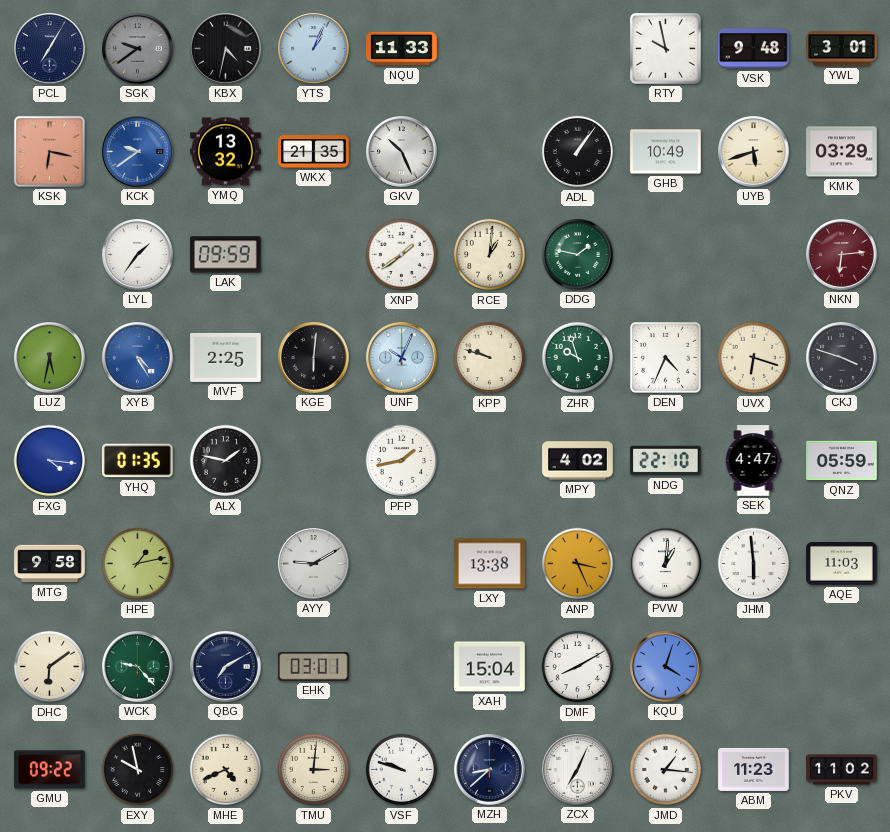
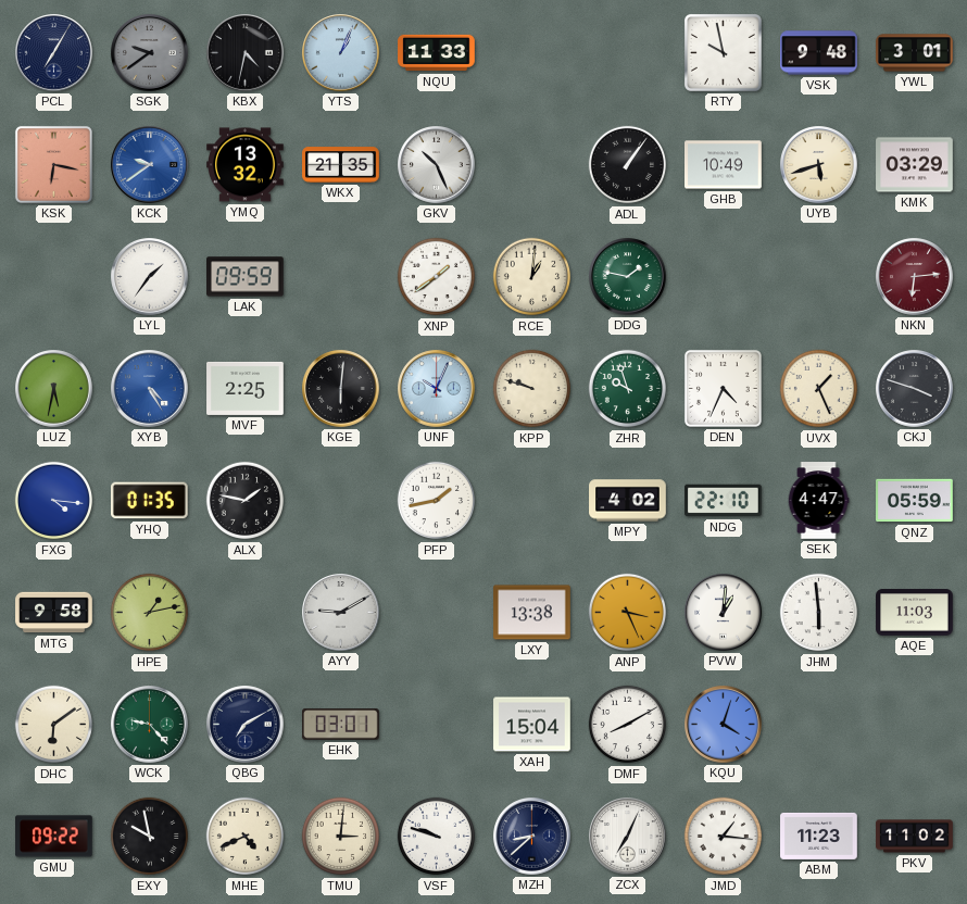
UVX: 6:18 -> 1:26
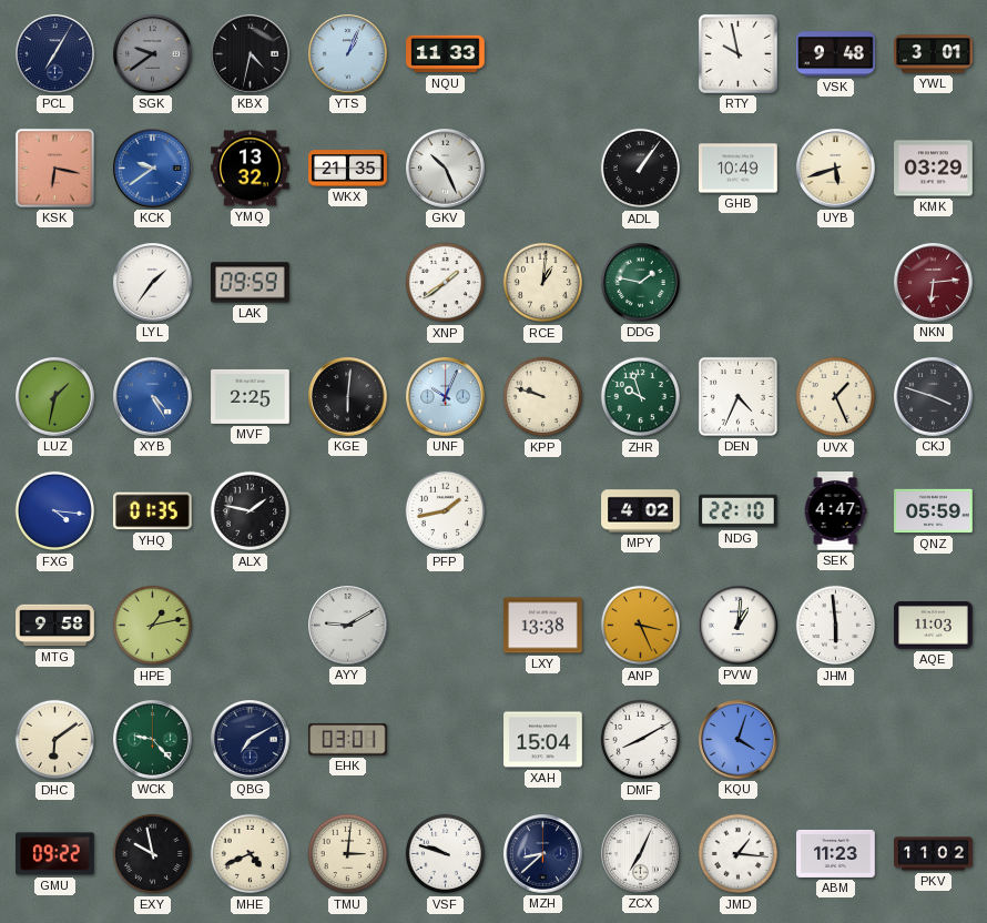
LUZ: 5:32 -> 1:32
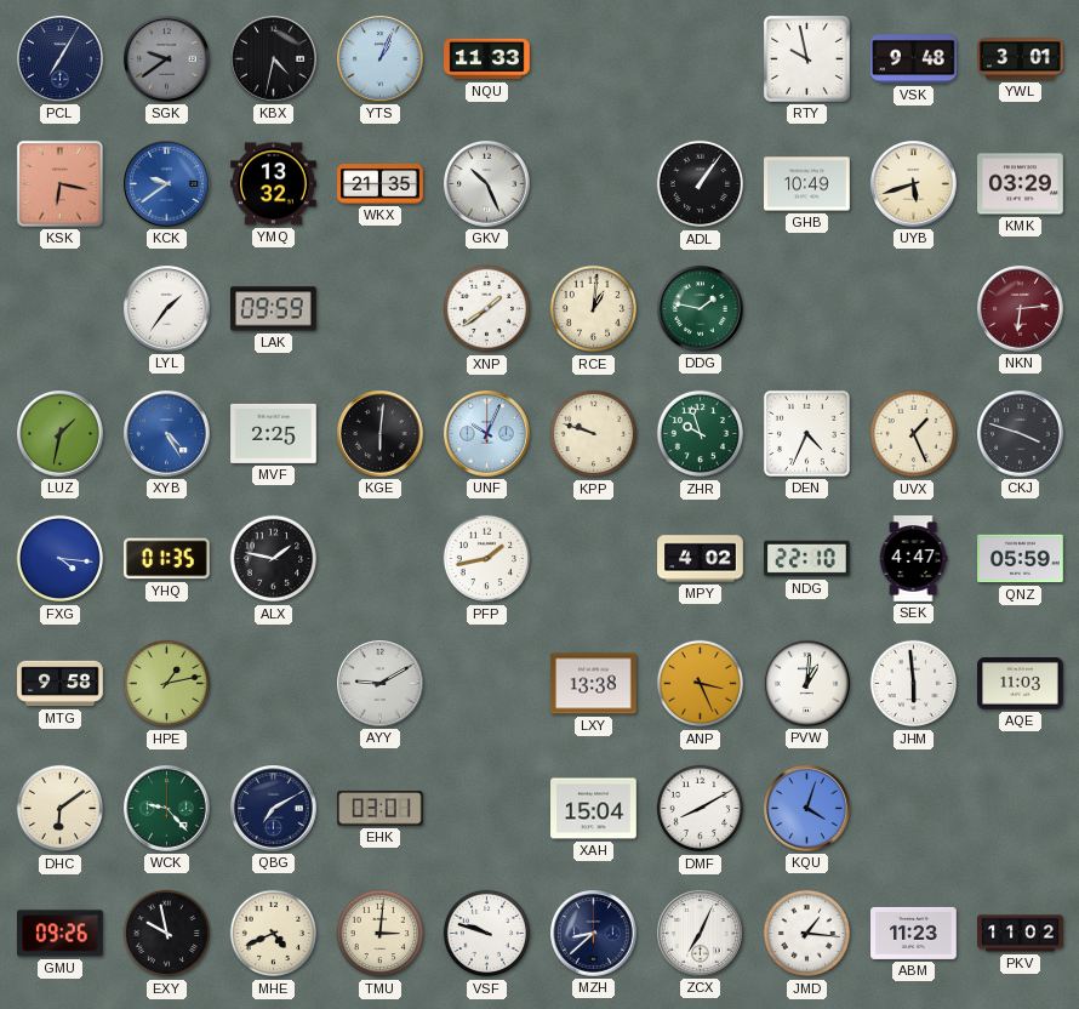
GMU: 09:22 -> 09:26
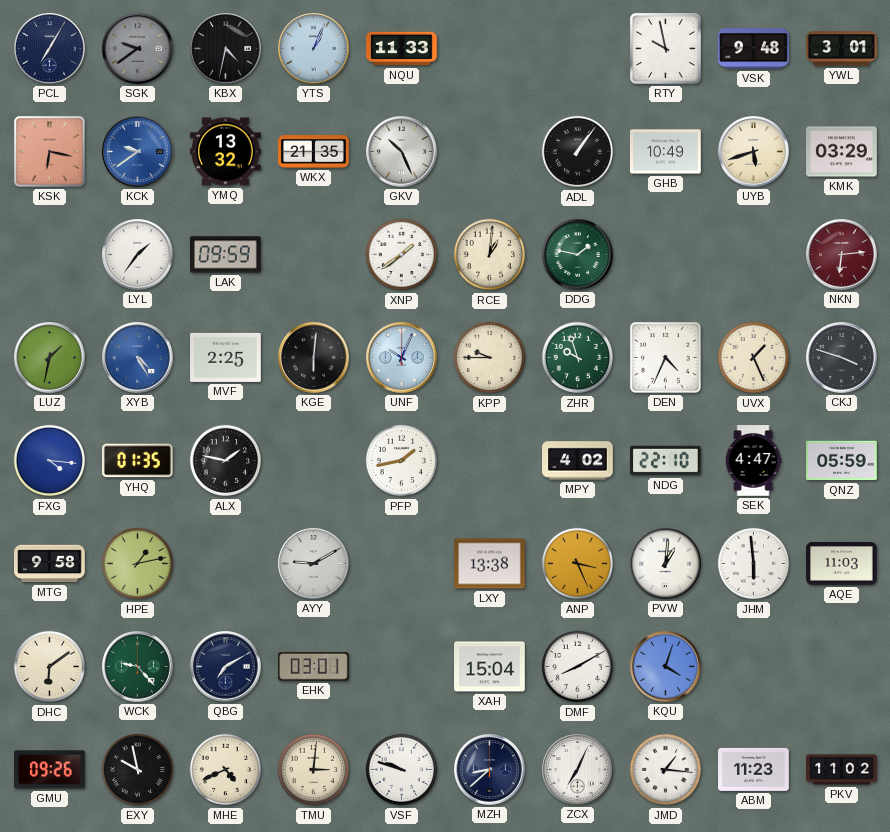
KPP: 9:48 -> 9:45
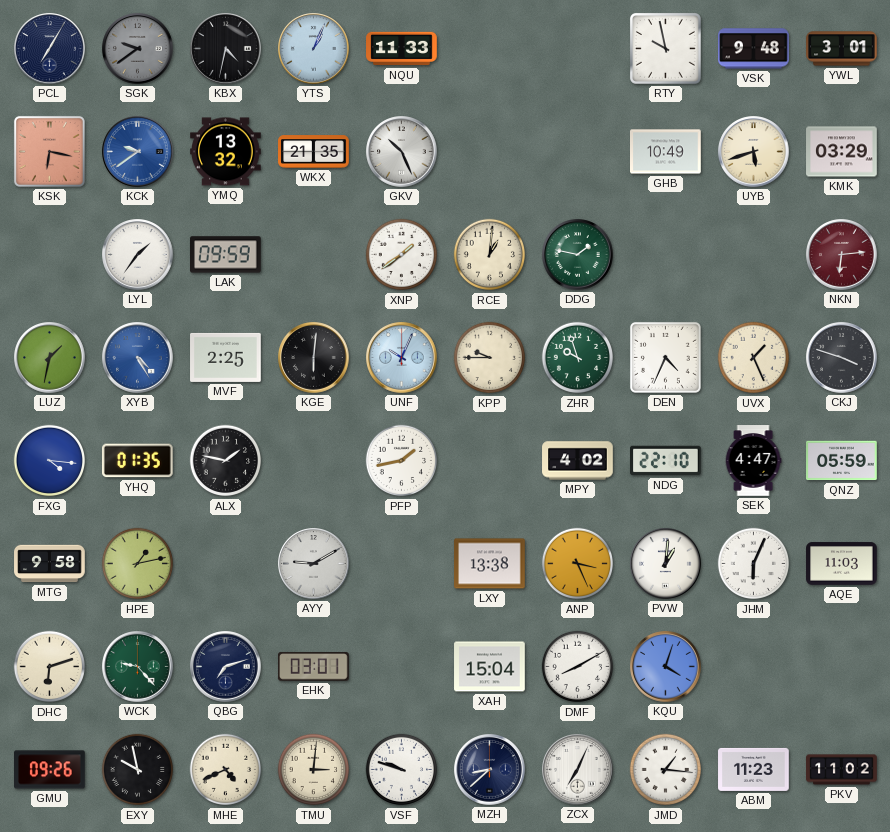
ADL: 1:06 -> none
JHM: 5:59 -> 6:04
DHC: 6:09 -> 6:12
QBG: 7:10 -> 7:12
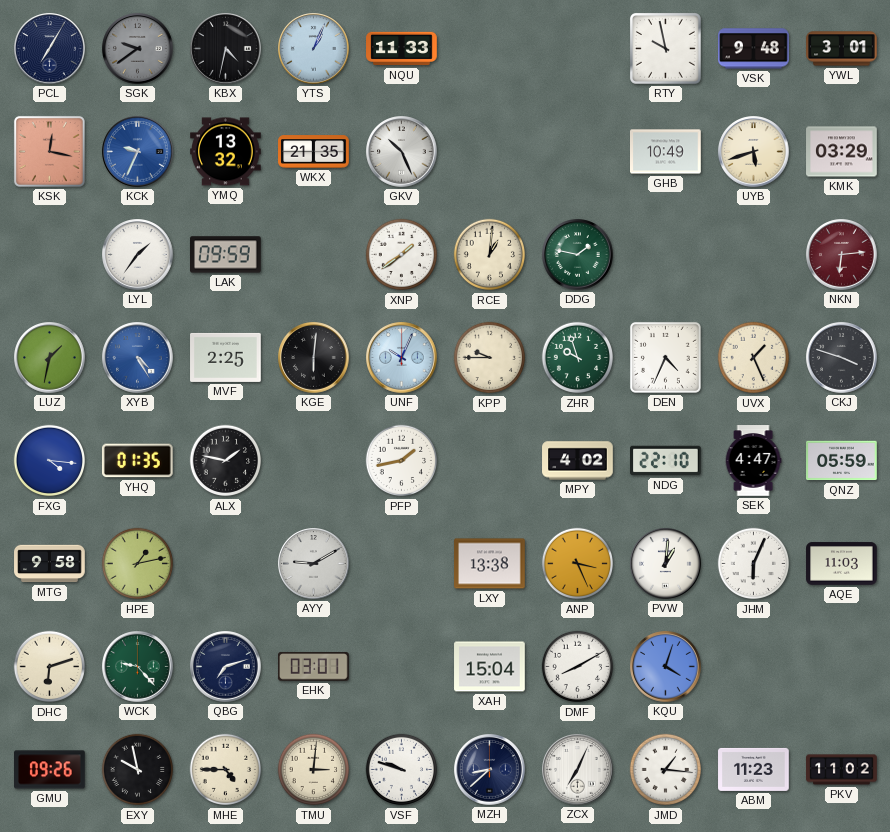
KSK: 6:17 -> 12:17
KCK: 9:39 -> 9:34
MHE: 4:41 -> 4:45
